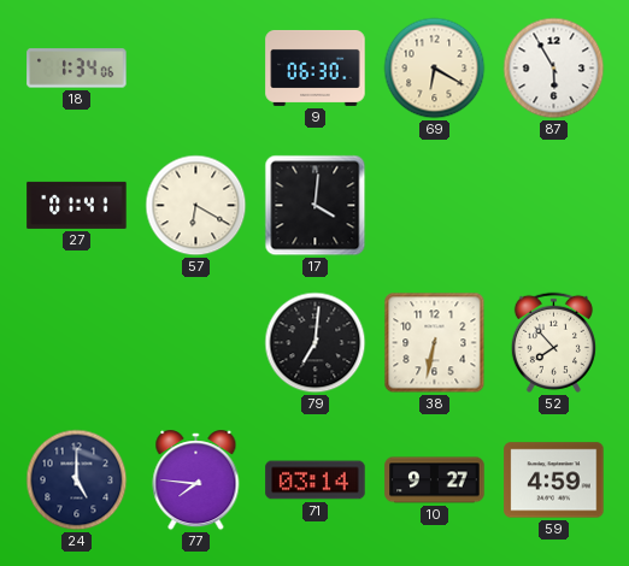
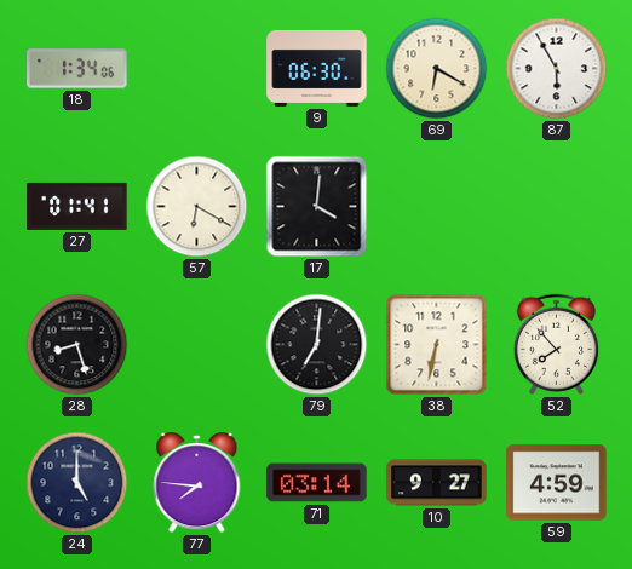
28: none -> 8:27
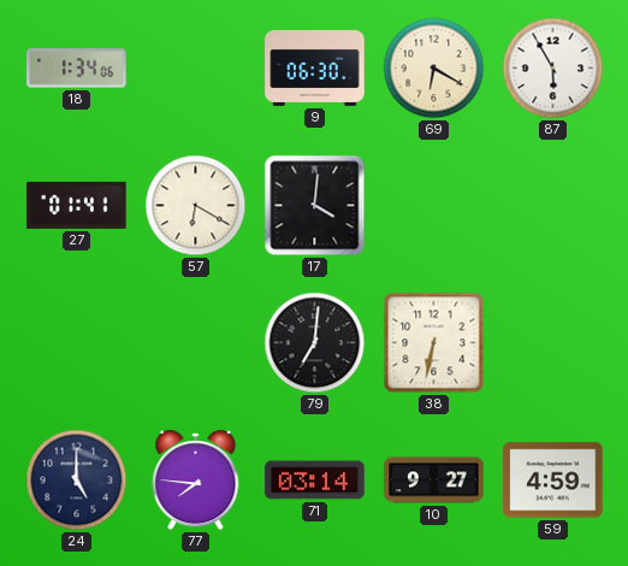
28: 8:27 -> none
52: 7:53 -> none
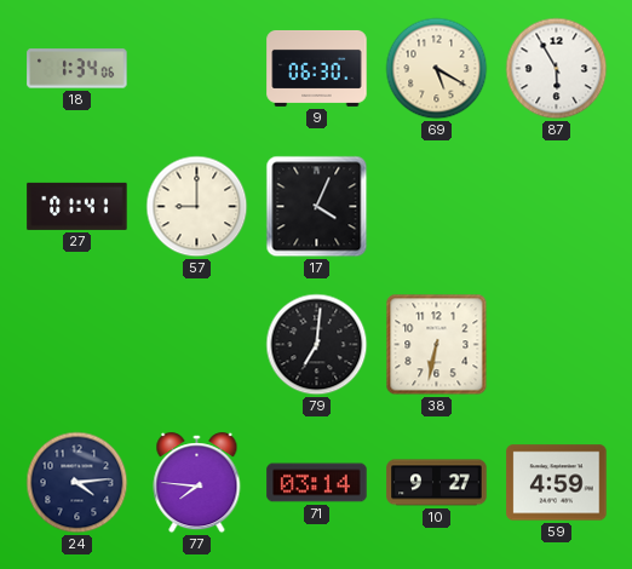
69: 6:20 -> 5:20
57: 6:20 -> 9:00
17: 4:01 -> 4:04
24: 5:00 -> 4:14
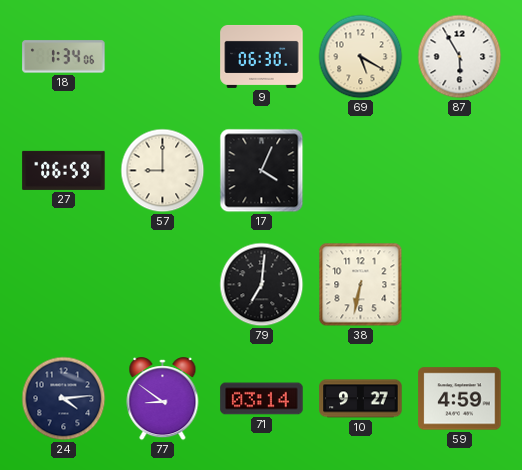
27: 01:41 -> 06:59
77: 7:46 -> 8:51
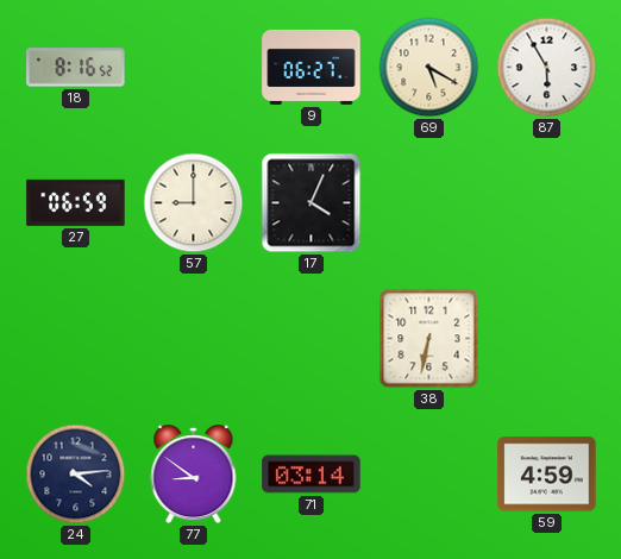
18: 1:34 -> 8:16
9: 06:30 -> 06:27
79: 7:01 -> none
10: 9:27 -> none
